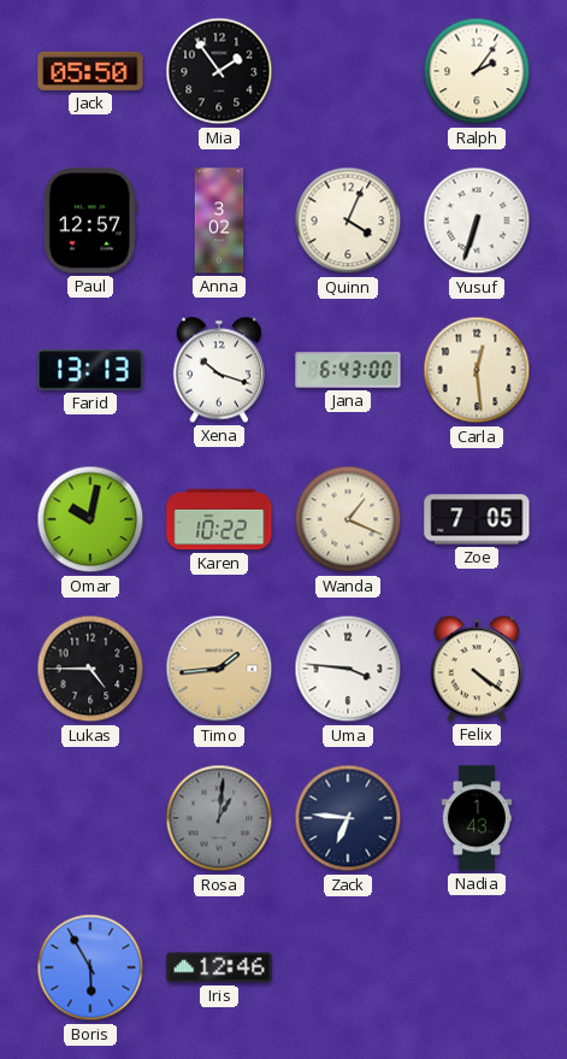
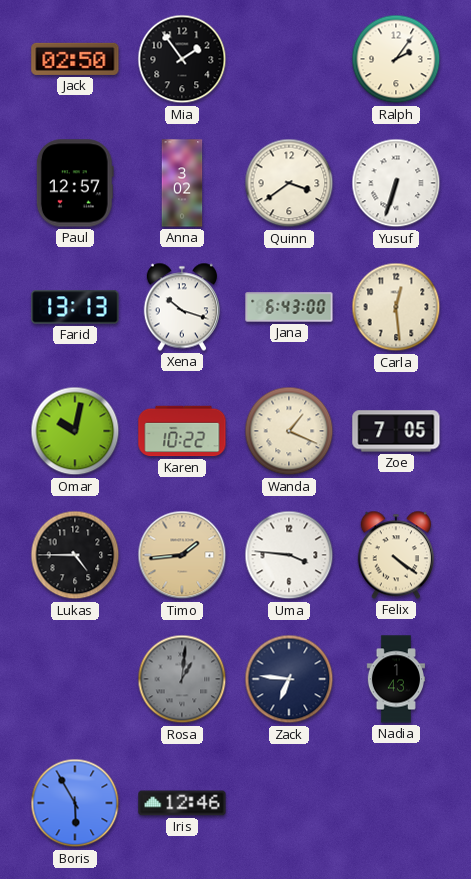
Jack: 05:50 -> 02:50
Quinn: 4:04 -> 3:39
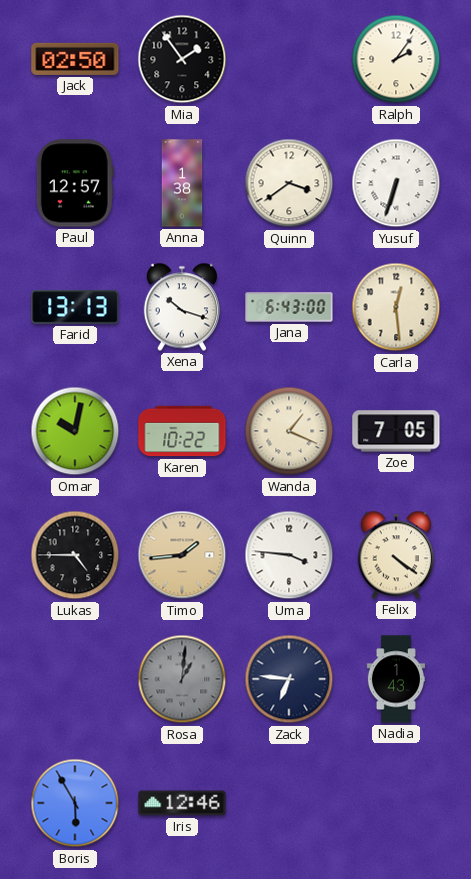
Anna: 3:02 -> 1:38
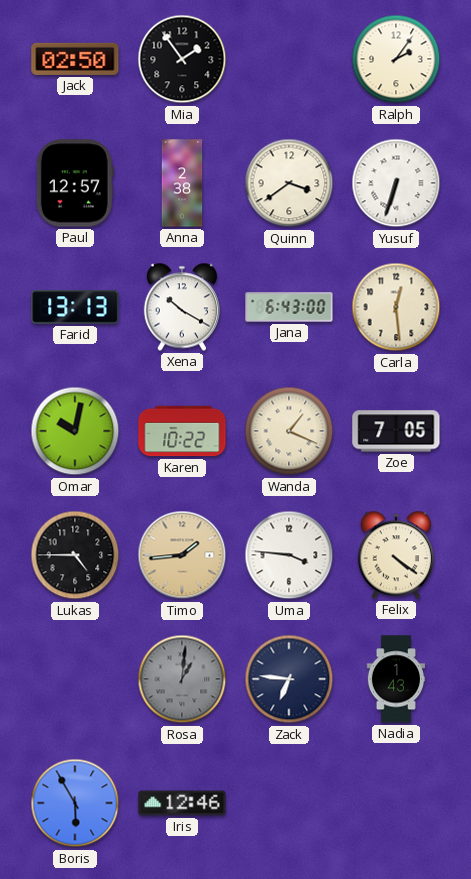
Anna: 1:38 -> 2:38
Xena: 10:18 -> 10:20
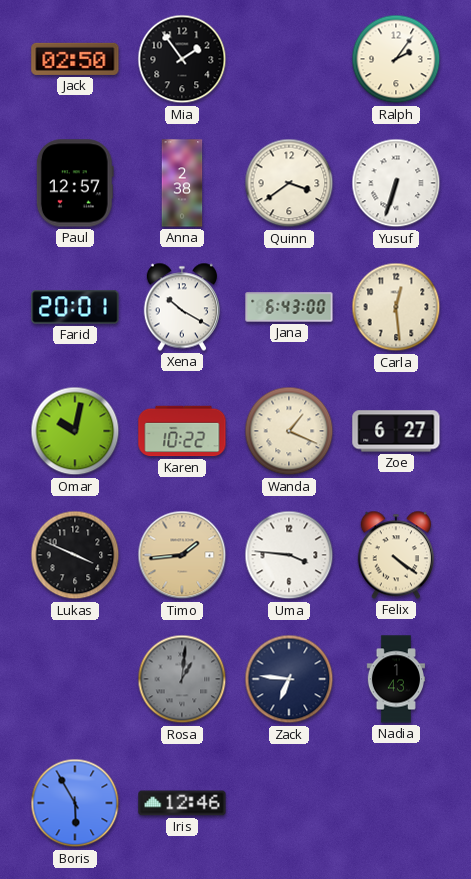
Farid: 13:13 -> 20:01
Zoe: 7:05 -> 6:27
Lukas: 4:45 -> 3:49
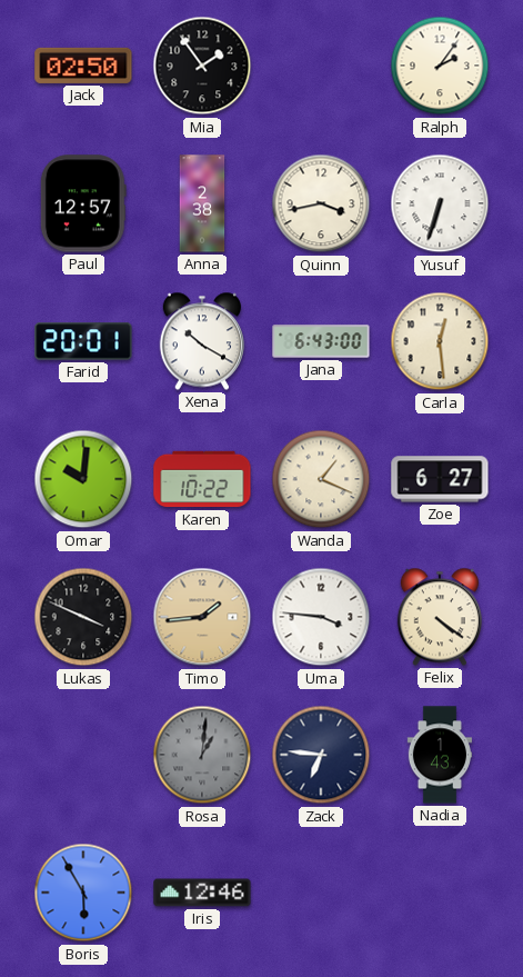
Quinn: 3:39 -> 3:43
Omar: 10:02 -> 10:01
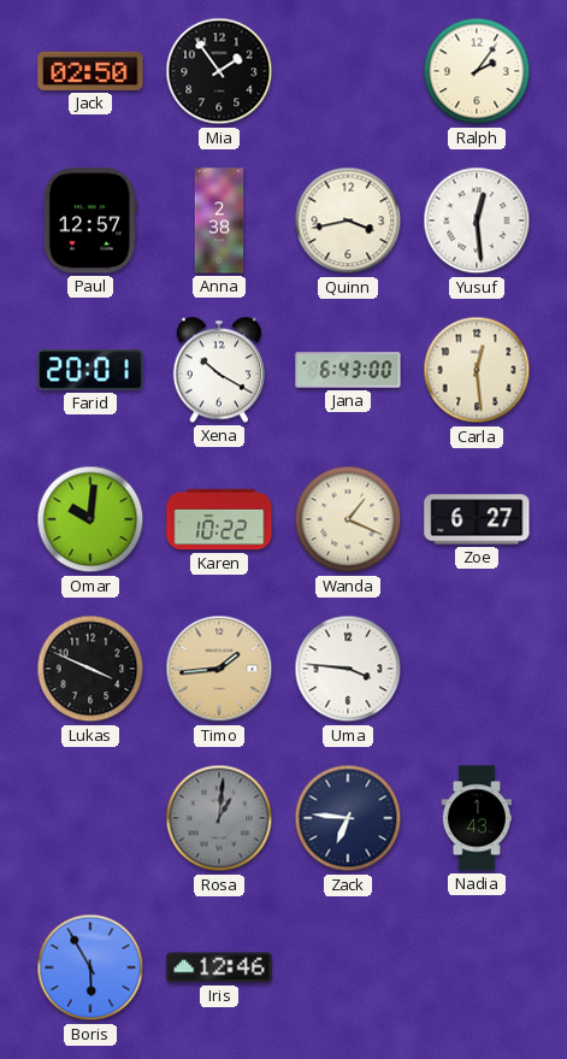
Yusuf: 6:33 -> 12:29
Felix: 4:21 -> none
